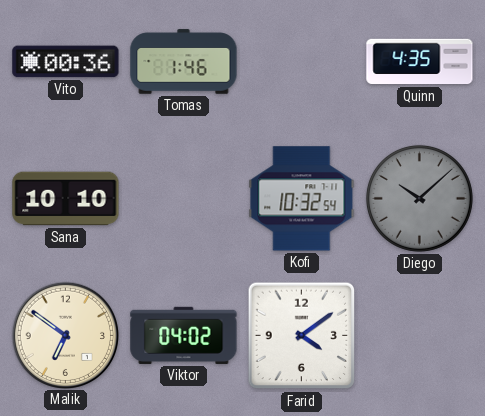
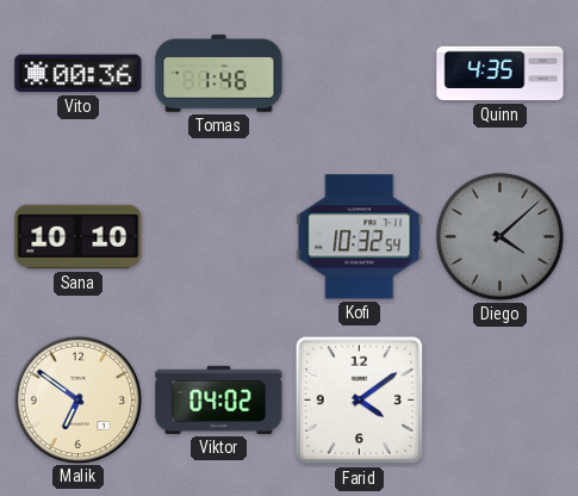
Diego: 10:08 -> 4:08
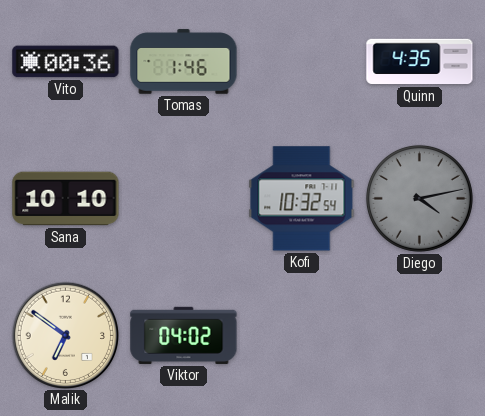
Diego: 4:08 -> 4:13
Farid: 4:09 -> none
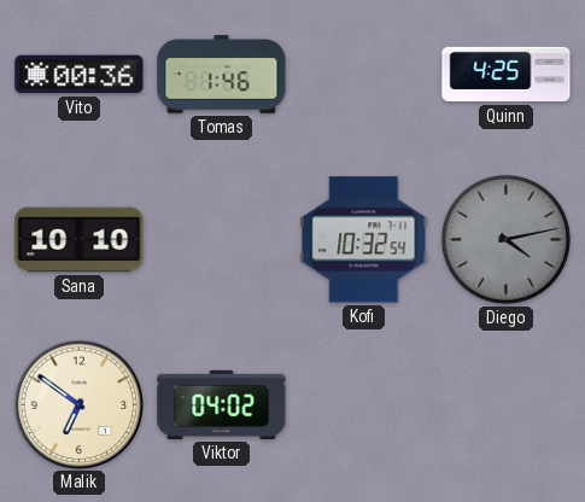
Quinn: 4:35 -> 4:25
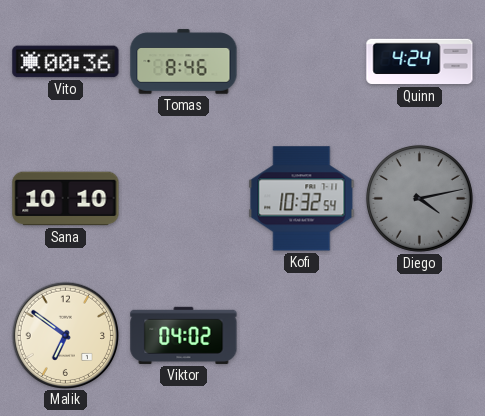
Tomas: 1:46 -> 8:46
Quinn: 4:25 -> 4:24
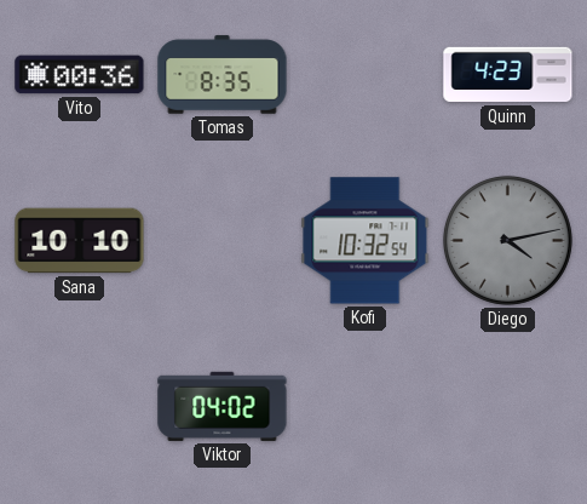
Tomas: 8:46 -> 8:35
Quinn: 4:24 -> 4:23
Malik: 6:51 -> none
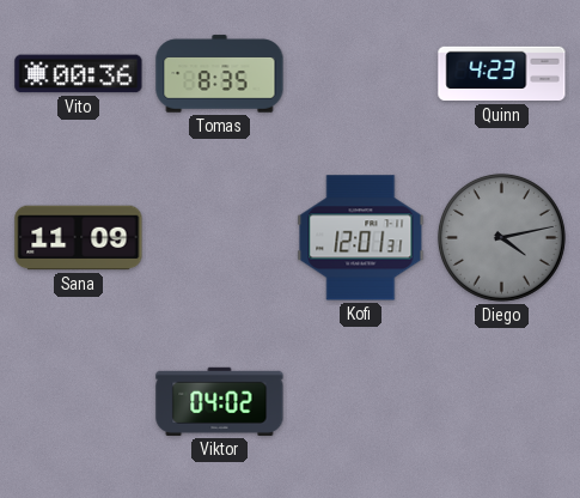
Sana: 10:10 -> 11:09
Kofi: 10:32 -> 12:01
